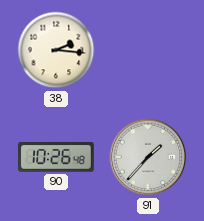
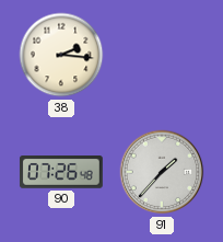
90: 10:26 -> 07:26
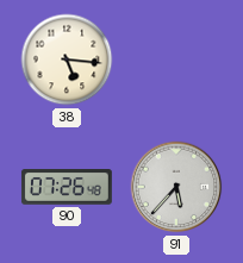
38: 2:16 -> 5:16
91: 1:37 -> 5:37
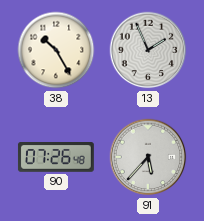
38: 5:16 -> 10:25
13: none -> 1:56
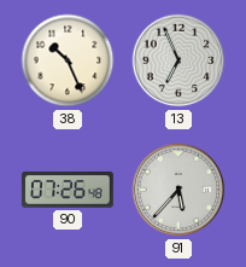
38: 10:25 -> 10:26
13: 1:56 -> 6:56
